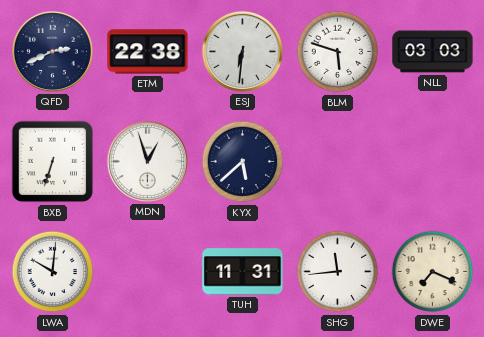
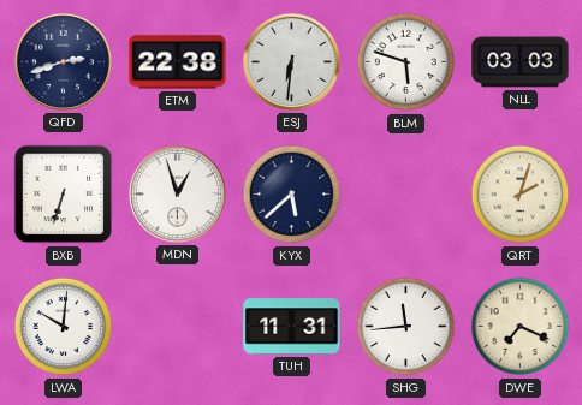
QFD: 2:41 -> 2:42
QRT: none -> 2:03
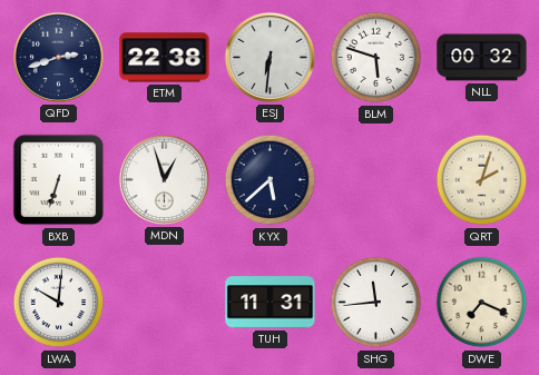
NLL: 03:03 -> 00:32
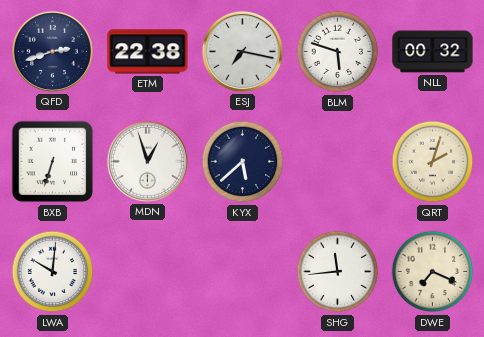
ESJ: 6:31 -> 7:17
TUH: 11:31 -> none
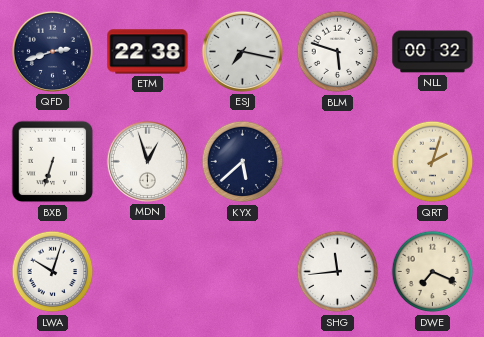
LWA: 10:01 -> 10:03
